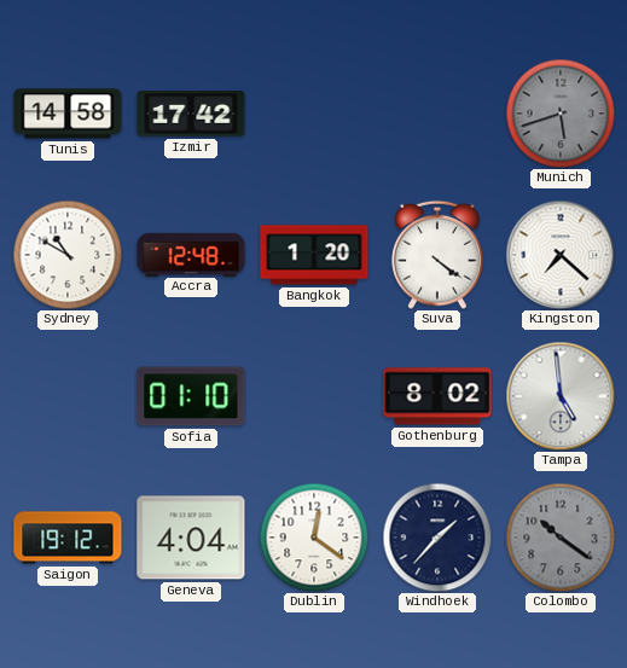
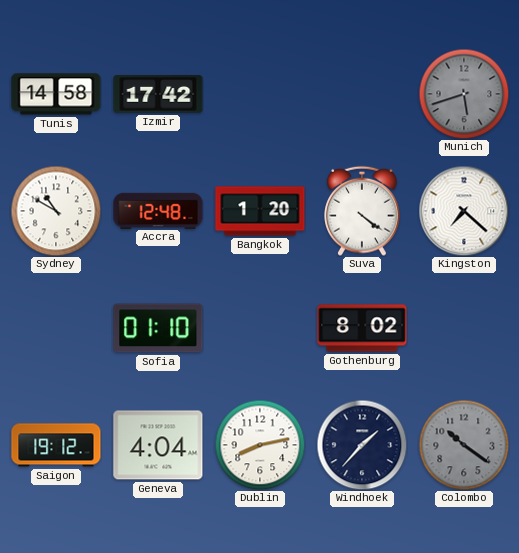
Tampa: 4:59 -> none
Dublin: 12:21 -> 8:13
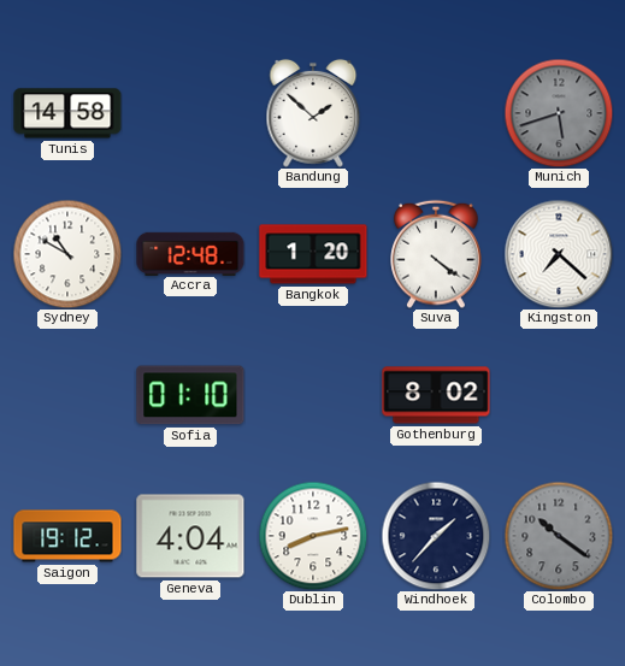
Izmir: 17:42 -> none
Bandung: none -> 1:52
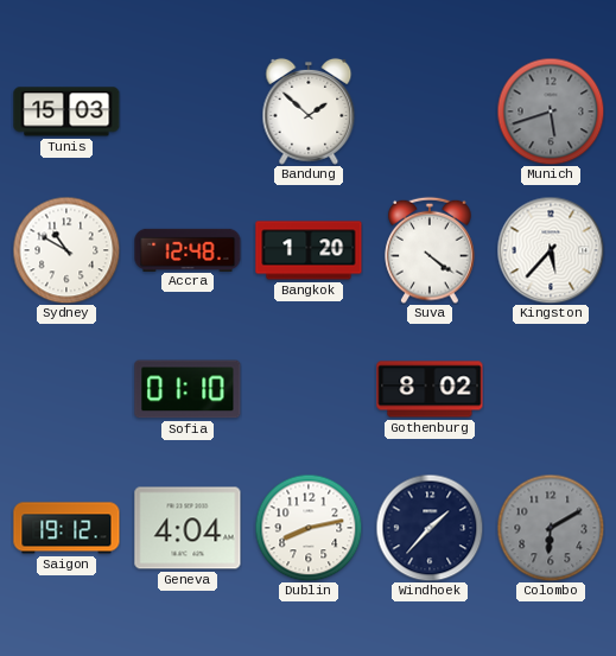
Tunis: 14:58 -> 15:03
Kingston: 7:22 -> 5:37
Colombo: 10:21 -> 6:10
